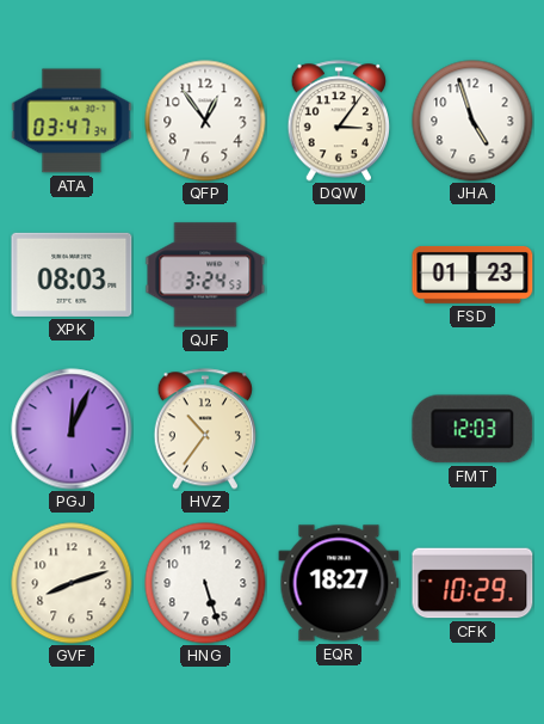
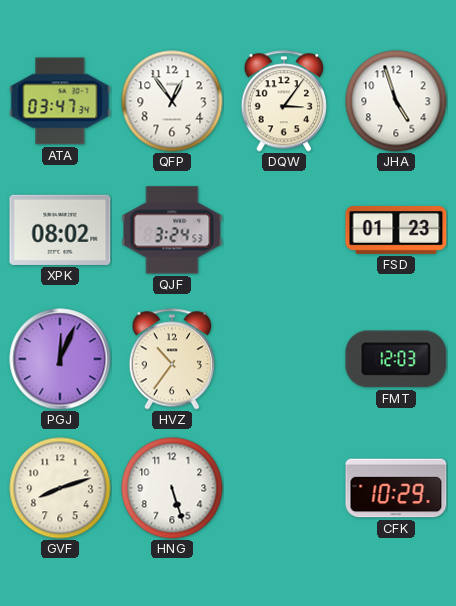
XPK: 08:03 -> 08:02
EQR: 18:27 -> none
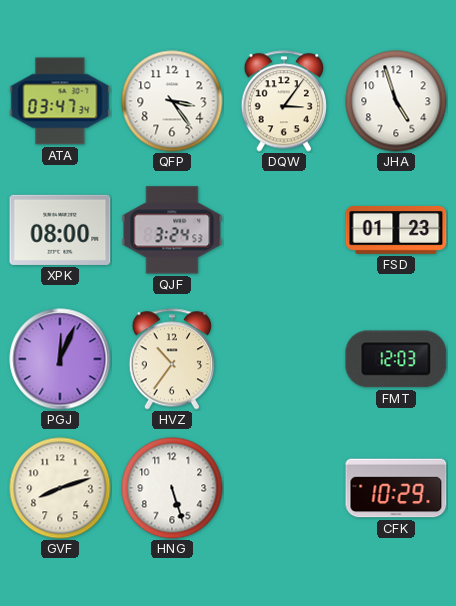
QFP: 12:54 -> 3:24
XPK: 08:02 -> 08:00
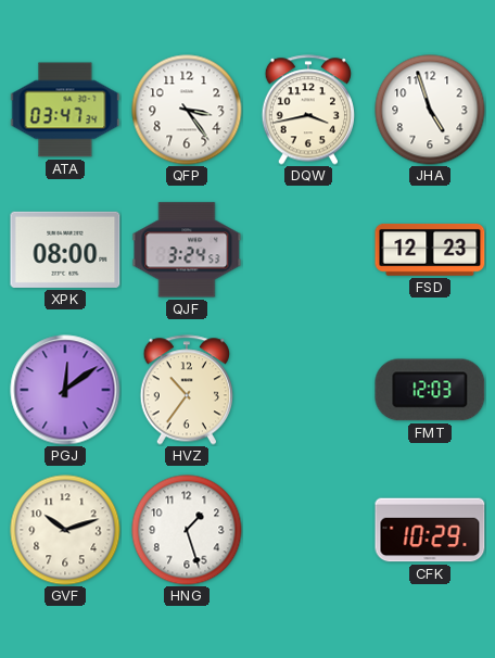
DQW: 3:06 -> 3:43
FSD: 01:23 -> 12:23
PGJ: 12:04 -> 12:09
GVF: 8:12 -> 10:12
HNG: 5:27 -> 1:27
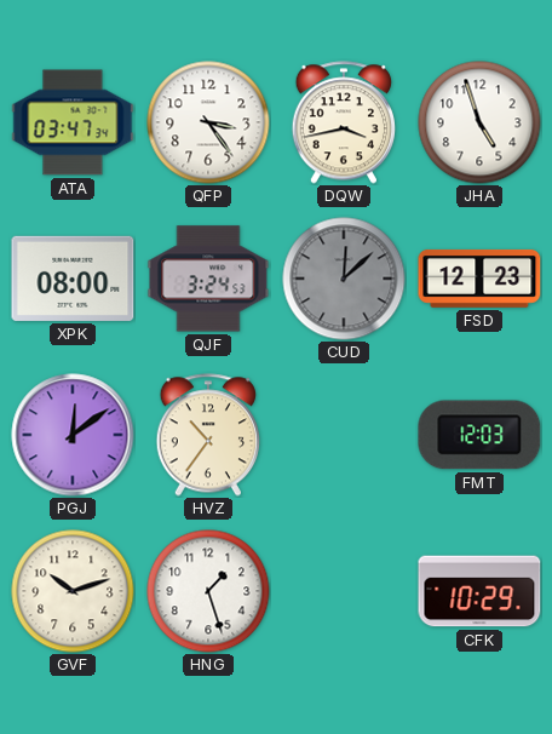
CUD: none -> 12:08
